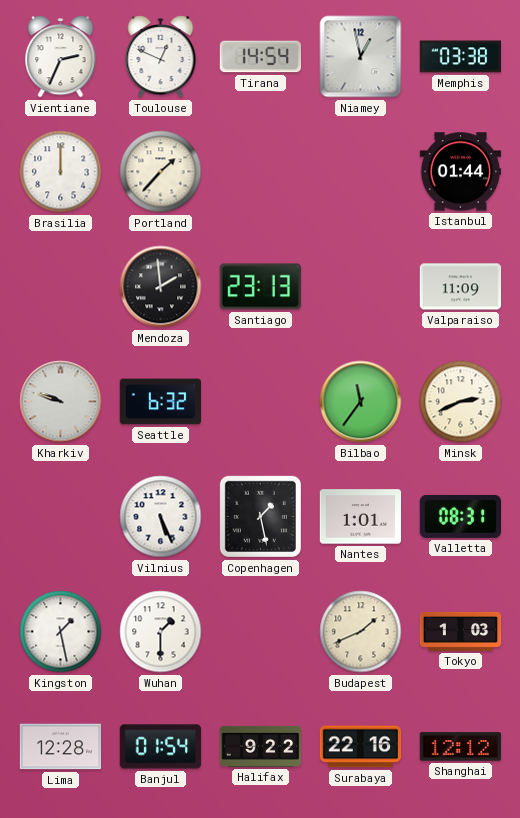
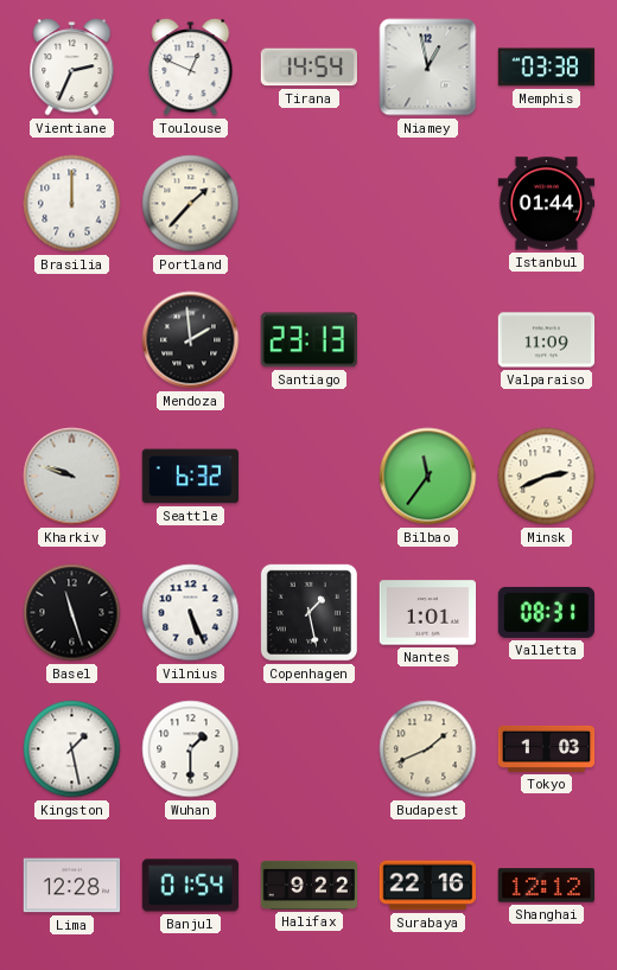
Basel: none -> 11:27
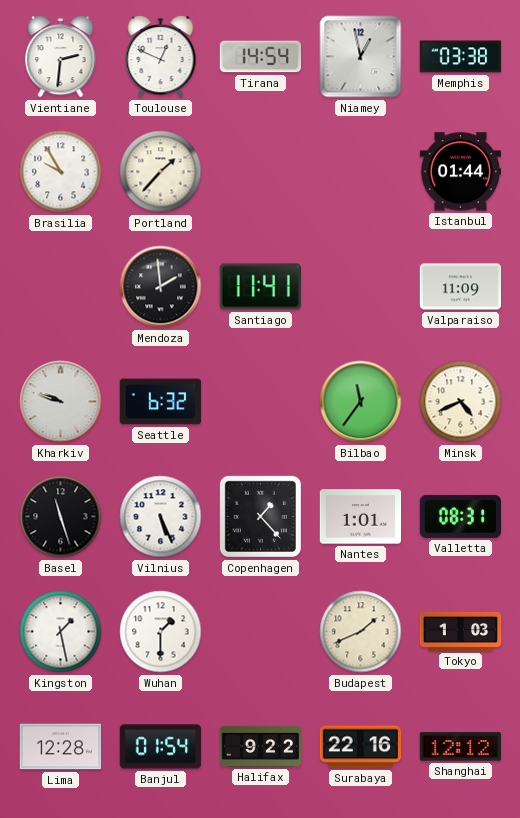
Vientiane: 2:34 -> 2:31
Brasilia: 12:00 -> 9:55
Santiago: 23:13 -> 11:41
Minsk: 2:41 -> 4:41
Copenhagen: 1:28 -> 1:23
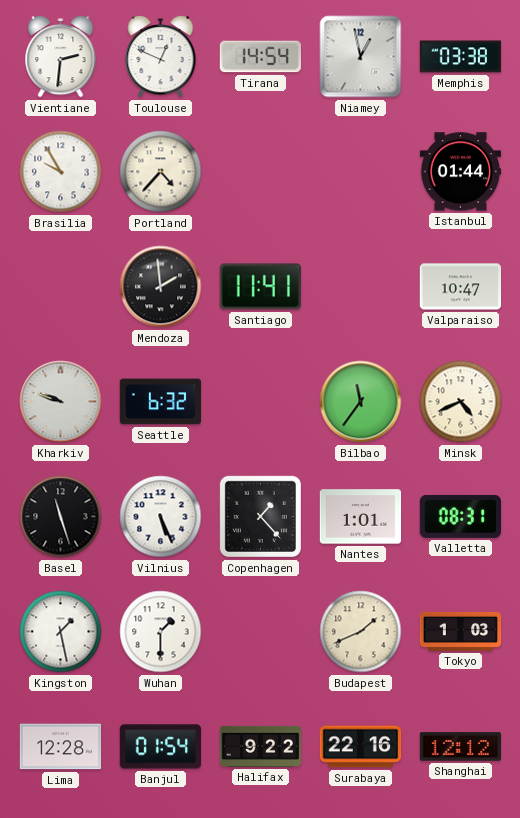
Portland: 1:37 -> 4:37
Valparaiso: 11:09 -> 10:47
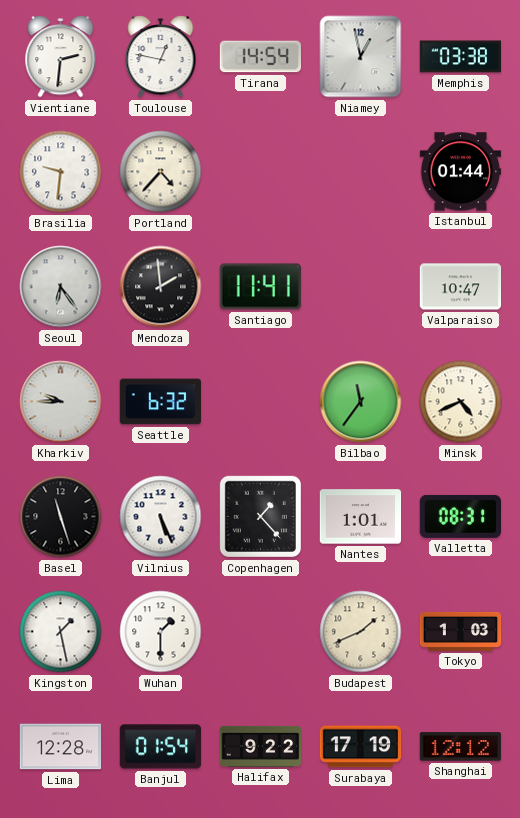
Toulouse: 12:49 -> 12:47
Brasilia: 9:55 -> 9:31
Seoul: none -> 6:24
Kharkiv: 9:48 -> 9:45
Surabaya: 22:16 -> 17:19
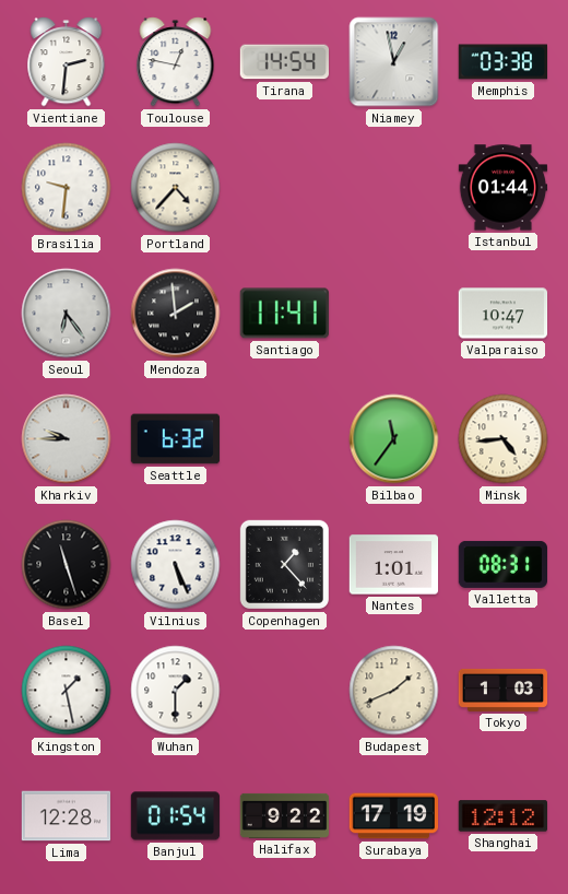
Minsk: 4:41 -> 4:44
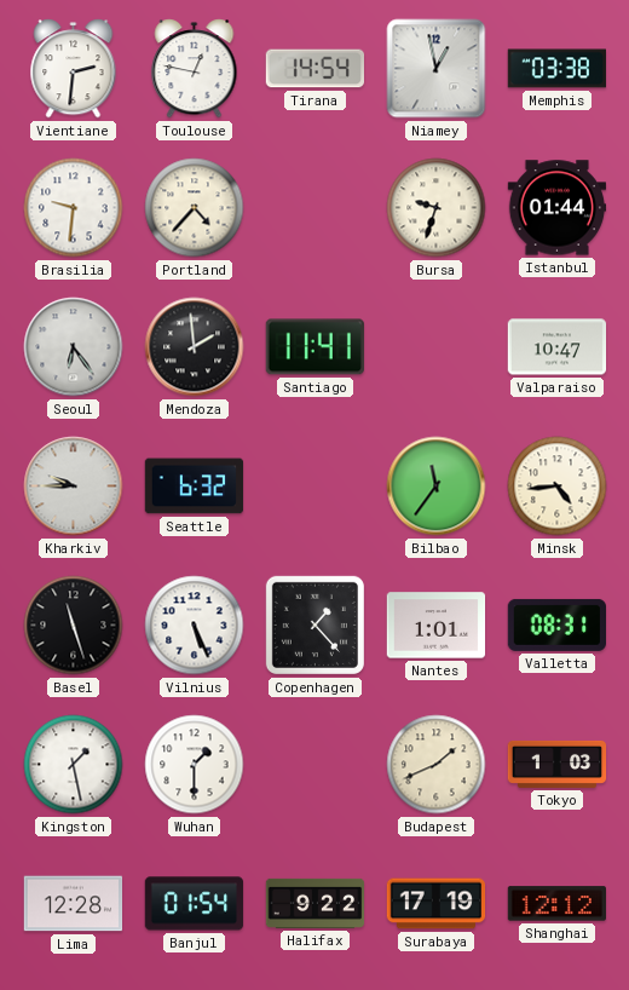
Bursa: none -> 9:33
